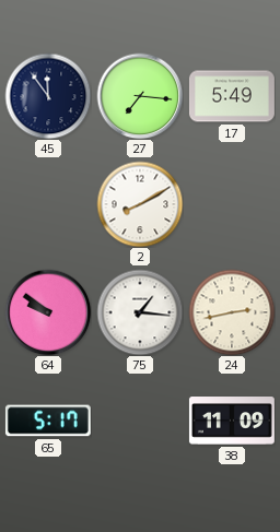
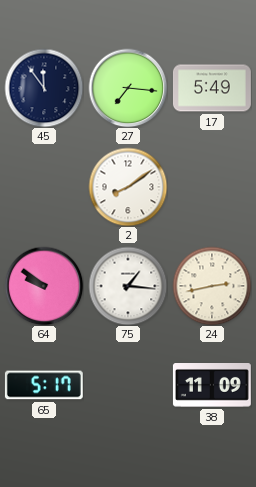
2: 8:10 -> 8:09
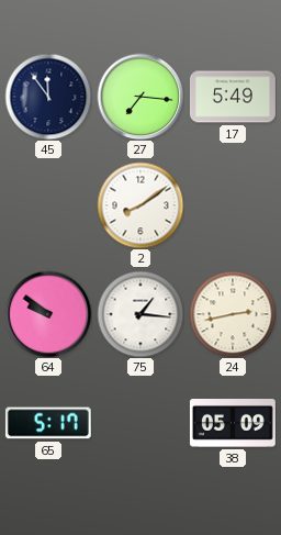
38: 11:09 -> 05:09
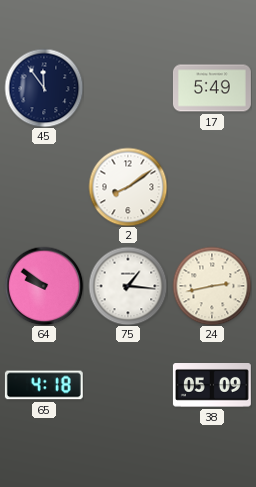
27: 7:16 -> none
65: 5:17 -> 4:18
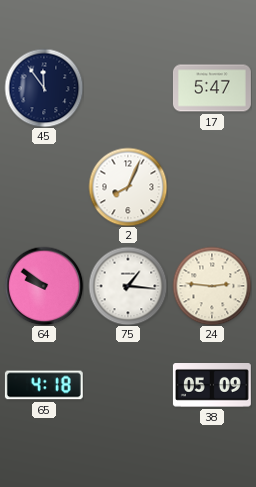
17: 5:49 -> 5:47
2: 8:09 -> 8:04
24: 2:43 -> 2:46
